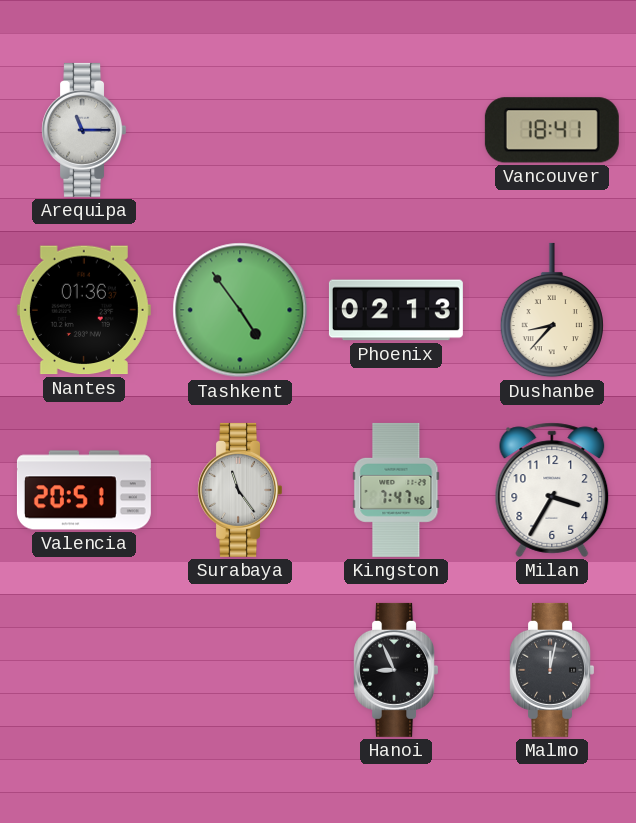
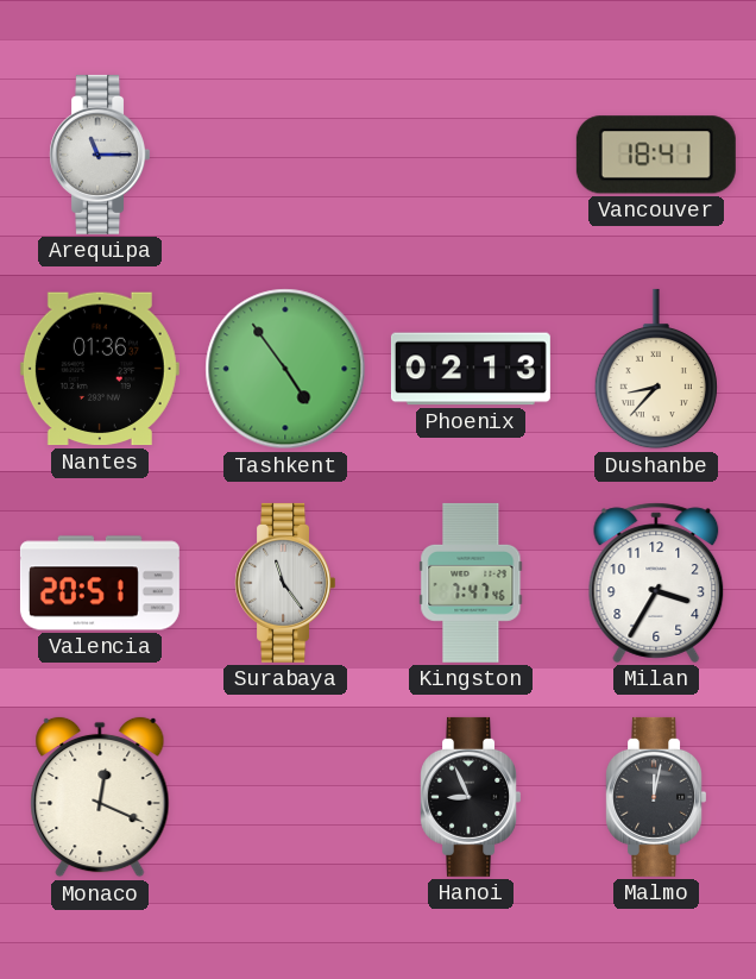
Monaco: none -> 12:19
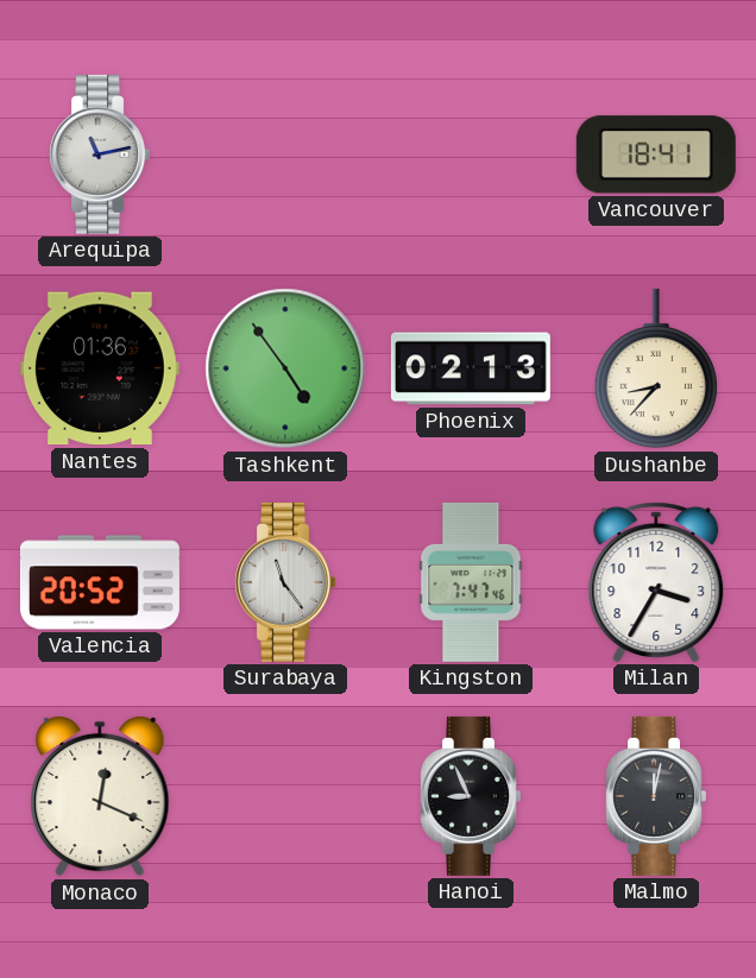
Arequipa: 11:15 -> 11:13
Valencia: 20:51 -> 20:52
